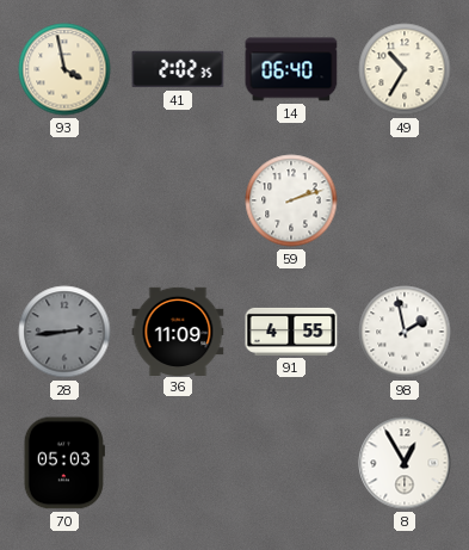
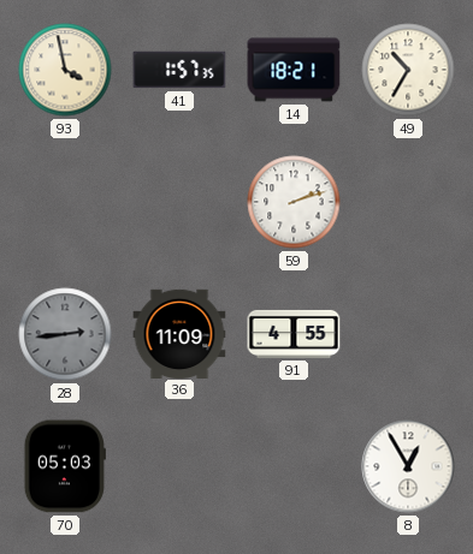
41: 2:02 -> 1:57
14: 06:40 -> 18:21
98: 1:58 -> none
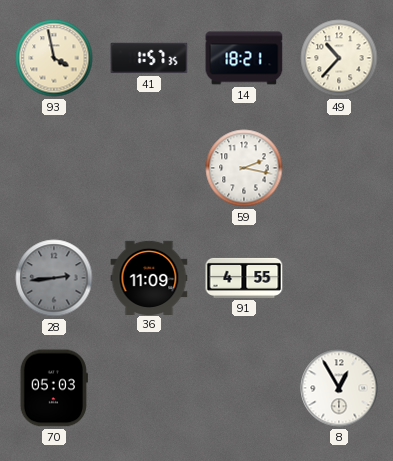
49: 10:35 -> 10:37
59: 2:12 -> 2:17
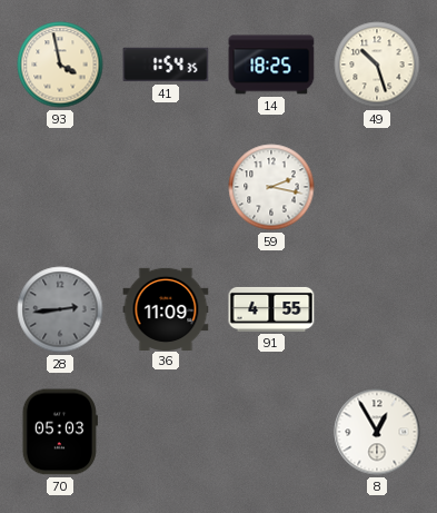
41: 1:57 -> 1:54
14: 18:21 -> 18:25
49: 10:37 -> 10:27
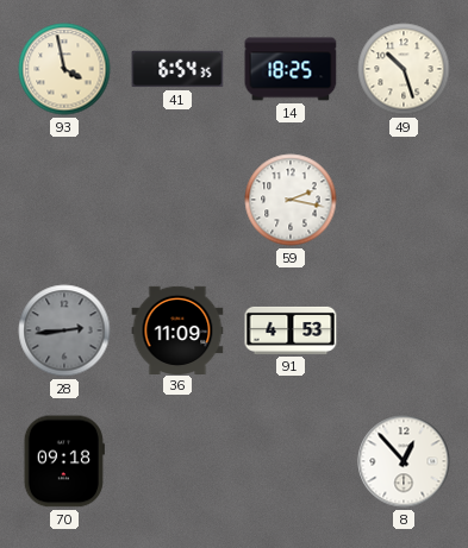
41: 1:54 -> 6:54
91: 4:55 -> 4:53
70: 05:03 -> 09:18
8: 12:55 -> 12:53
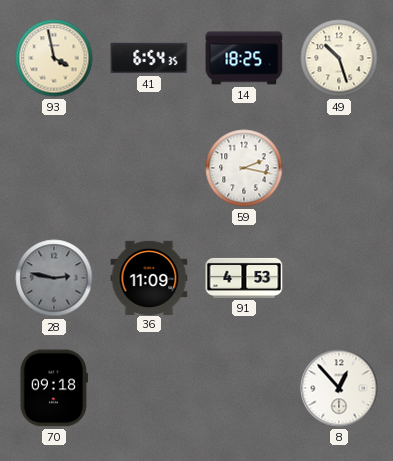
28: 2:44 -> 2:47
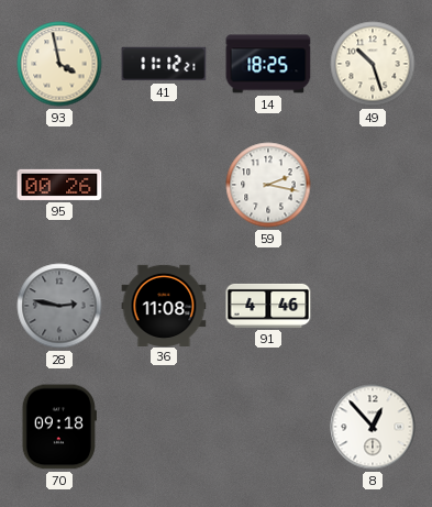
41: 6:54 -> 11:12
95: none -> 00:26
36: 11:09 -> 11:08
91: 4:53 -> 4:46
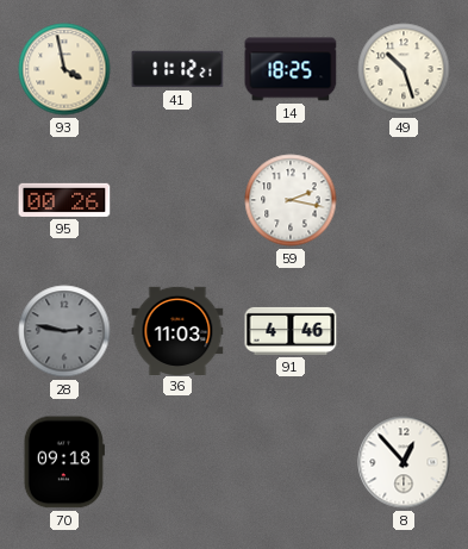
36: 11:08 -> 11:03
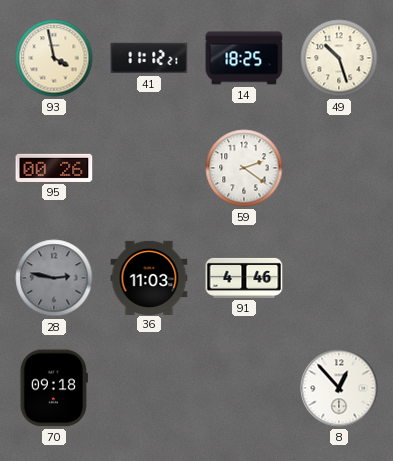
59: 2:17 -> 2:21
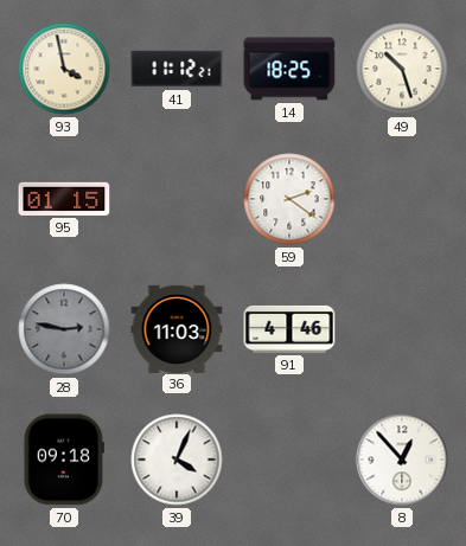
95: 00:26 -> 01:15
39: none -> 4:04
